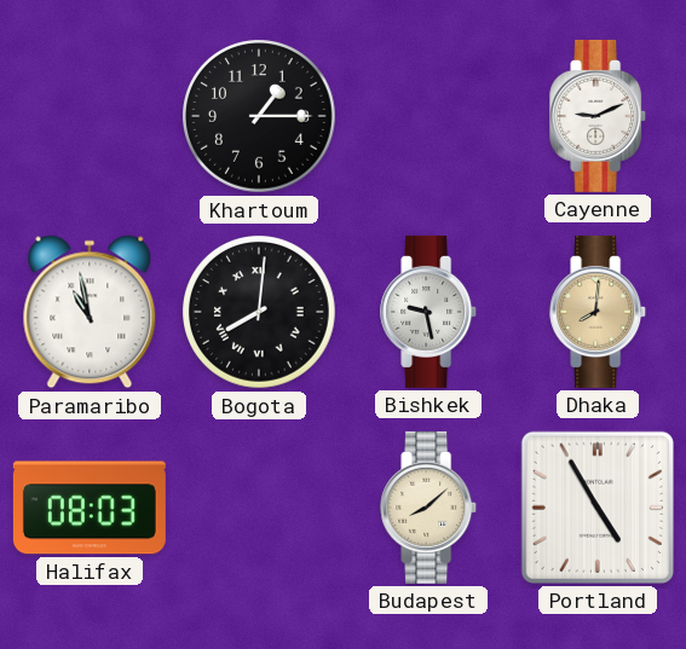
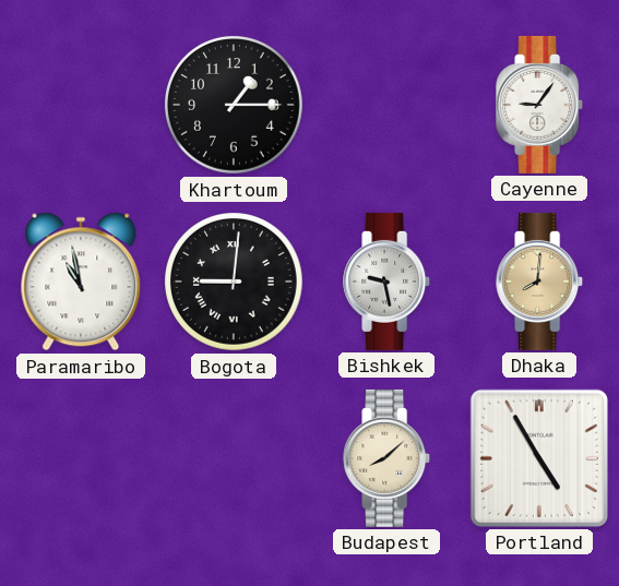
Cayenne: 9:11 -> 9:06
Bogota: 8:01 -> 9:01
Halifax: 08:03 -> none
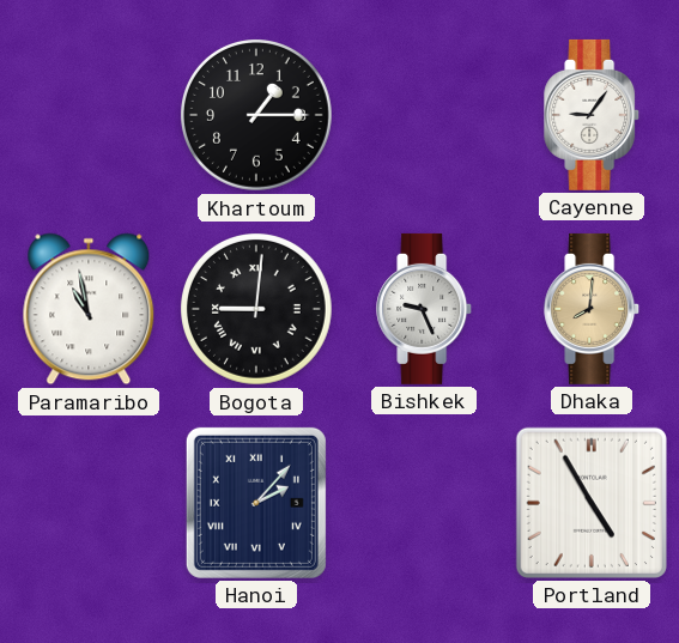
Bishkek: 9:28 -> 9:26
Hanoi: none -> 2:07
Budapest: 8:08 -> none
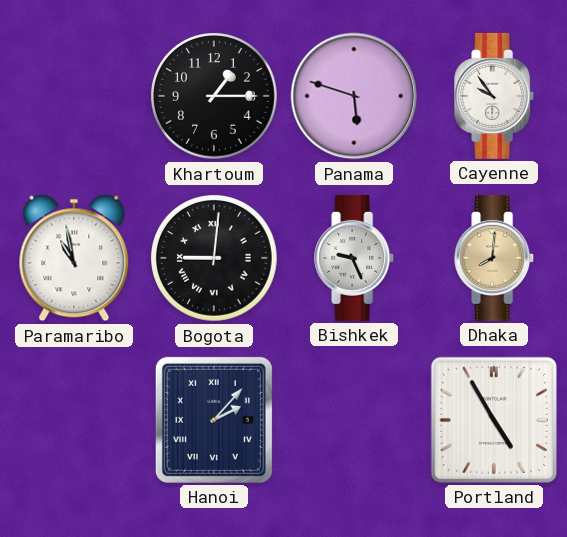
Panama: none -> 5:48
Cayenne: 9:06 -> 9:54
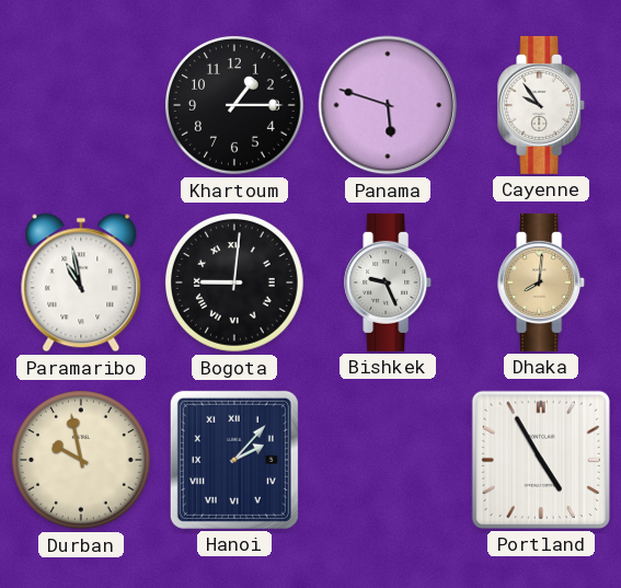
Durban: none -> 9:58
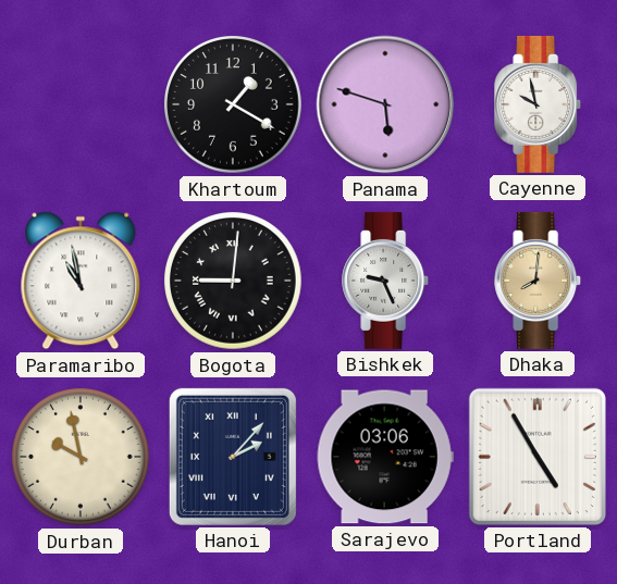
Khartoum: 1:15 -> 1:20
Cayenne: 9:54 -> 9:58
Sarajevo: none -> 03:06
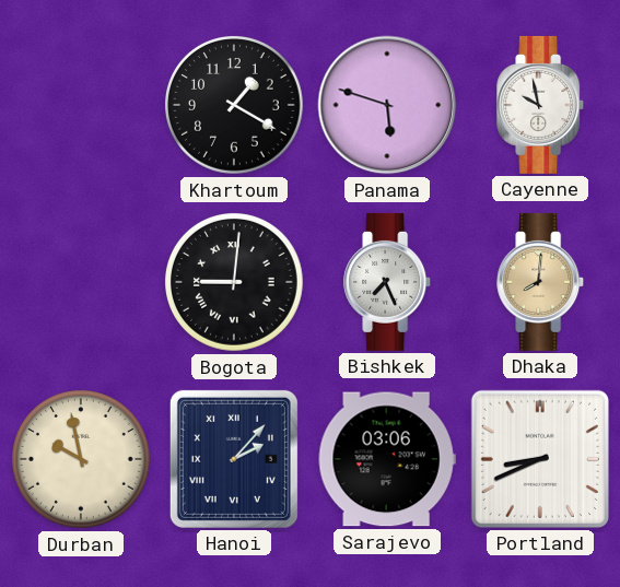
Paramaribo: 10:58 -> none
Bishkek: 9:26 -> 7:26
Portland: 4:55 -> 8:41
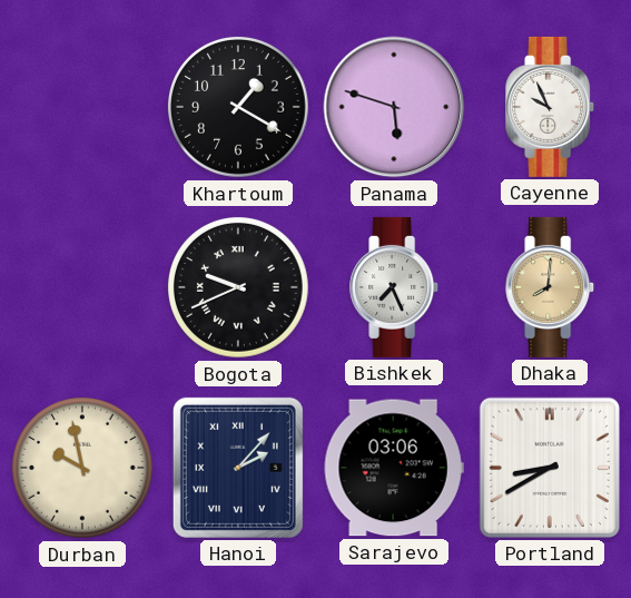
Cayenne: 9:58 -> 9:56
Bogota: 9:01 -> 9:41
Portland: 8:41 -> 8:40
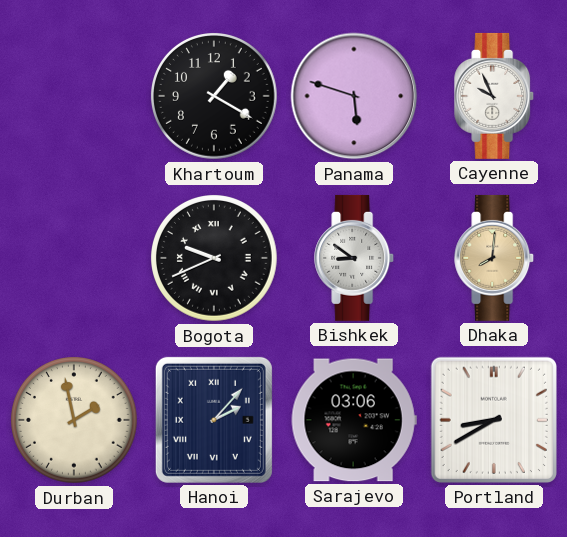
Bishkek: 7:26 -> 8:51
Durban: 9:58 -> 1:58
